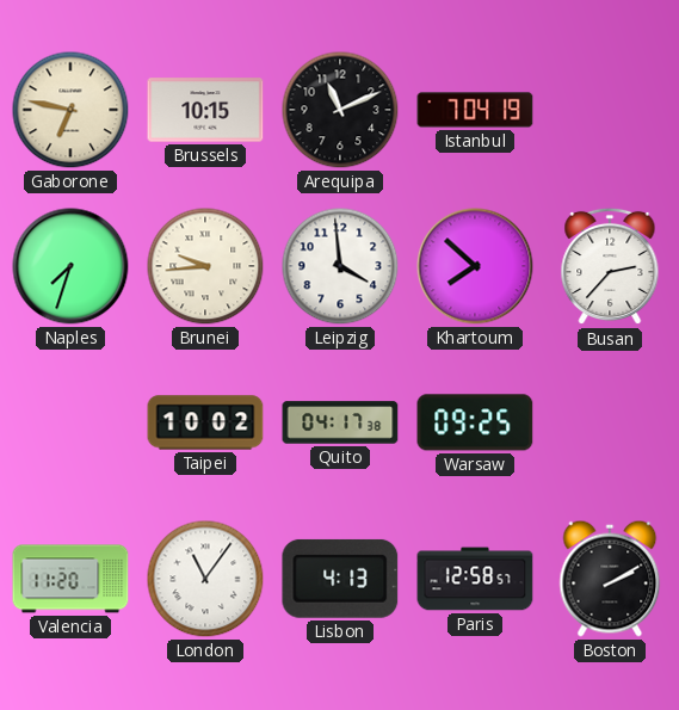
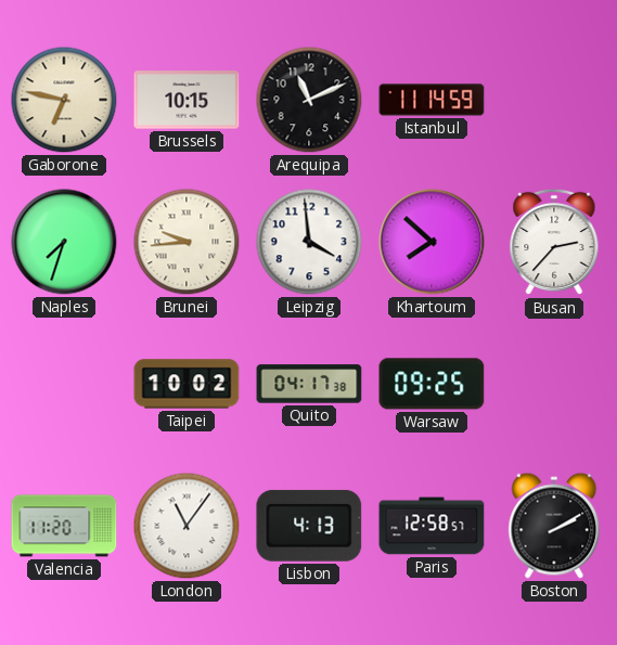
Istanbul: 7:04 -> 11:14
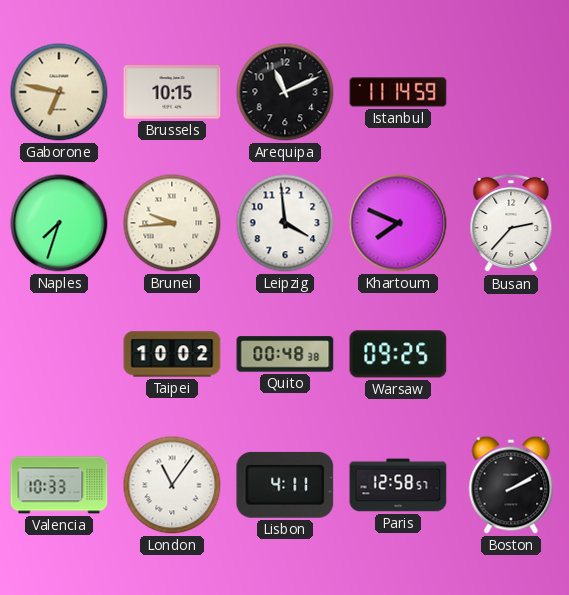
Khartoum: 7:52 -> 7:49
Quito: 04:17 -> 00:48
Valencia: 11:20 -> 10:33
Lisbon: 4:13 -> 4:11
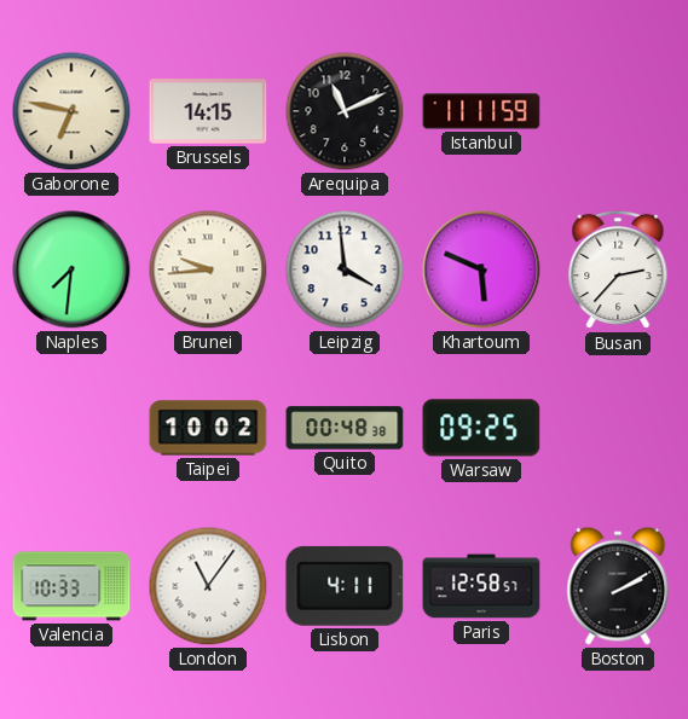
Brussels: 10:15 -> 14:15
Istanbul: 11:14 -> 11:11
Naples: 7:33 -> 7:31
Khartoum: 7:49 -> 5:49
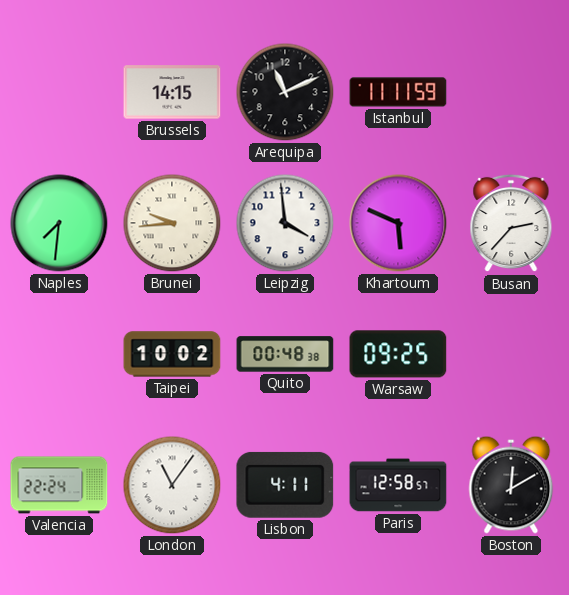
Gaborone: 6:47 -> none
Valencia: 10:33 -> 22:24
Boston: 2:10 -> 12:10
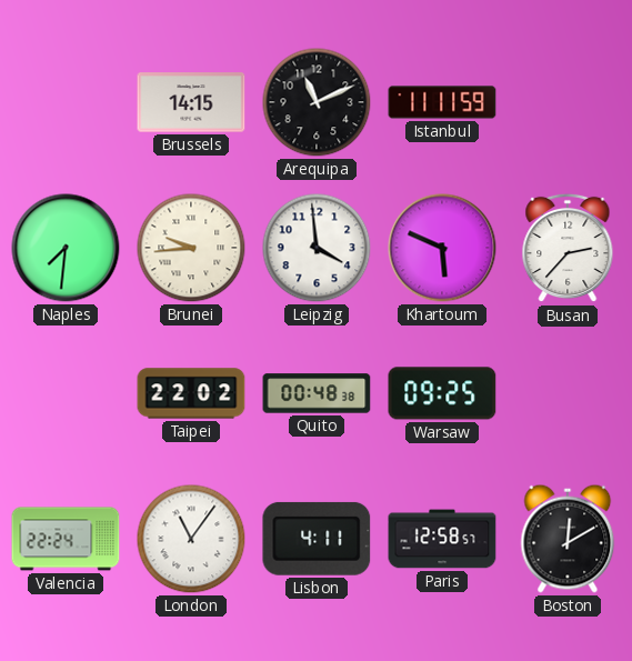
Taipei: 10:02 -> 22:02
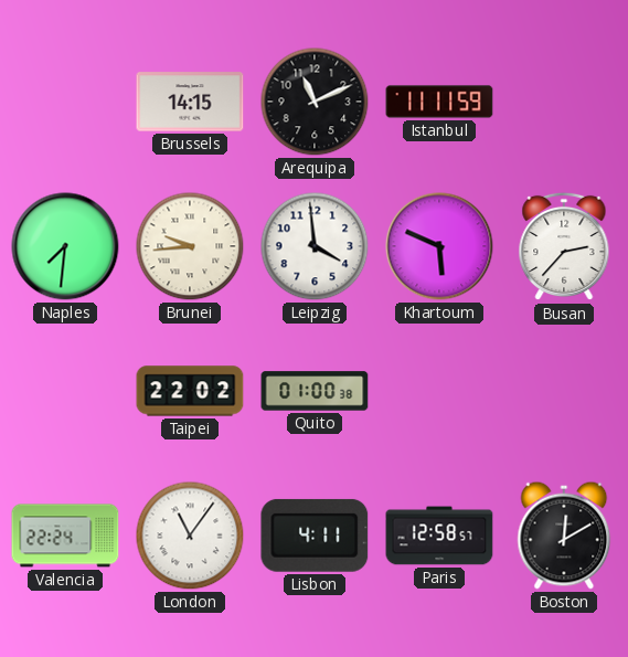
Quito: 00:48 -> 01:00
Warsaw: 09:25 -> none
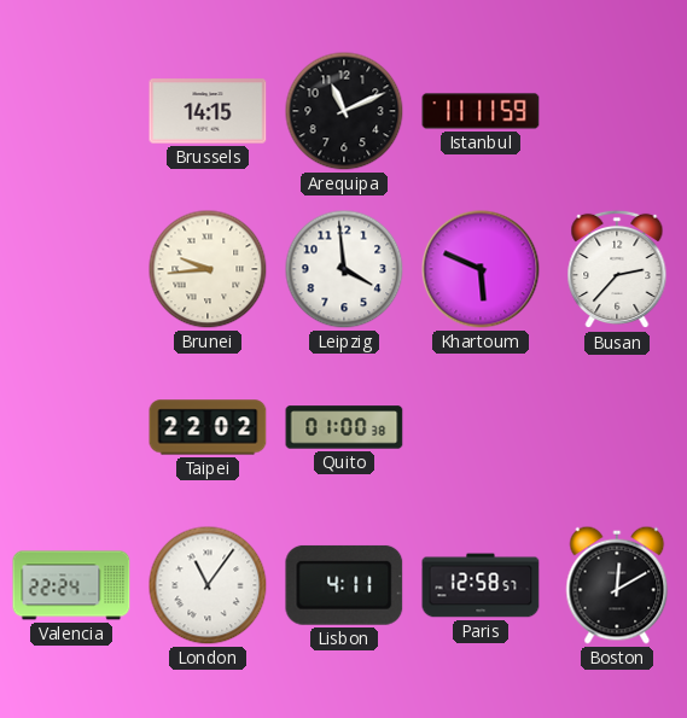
Naples: 7:31 -> none
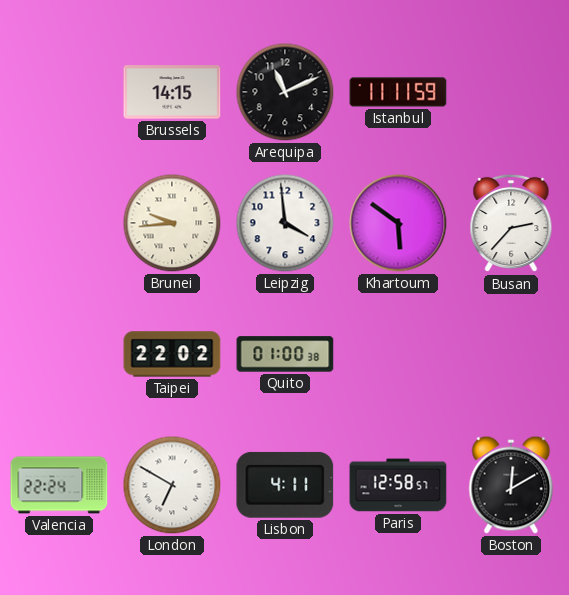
Khartoum: 5:49 -> 5:51
London: 11:06 -> 6:50
